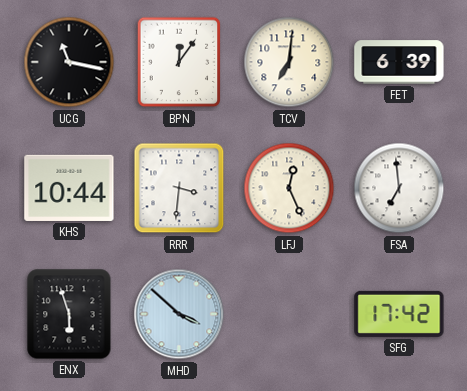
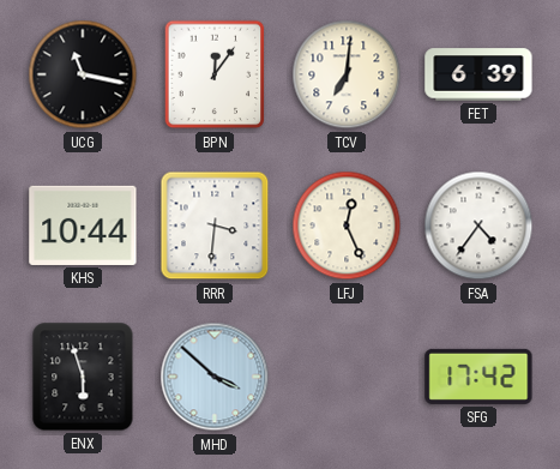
FSA: 6:59 -> 4:36
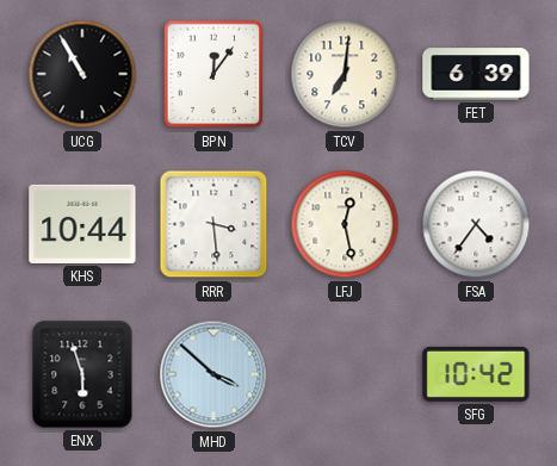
UCG: 11:17 -> 10:55
RRR: 3:31 -> 3:29
LFJ: 12:26 -> 12:28
SFG: 17:42 -> 10:42
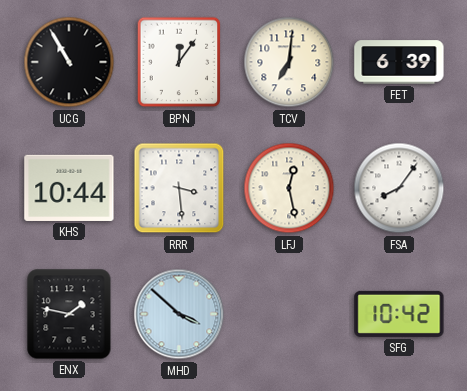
FSA: 4:36 -> 8:06
ENX: 5:57 -> 1:47
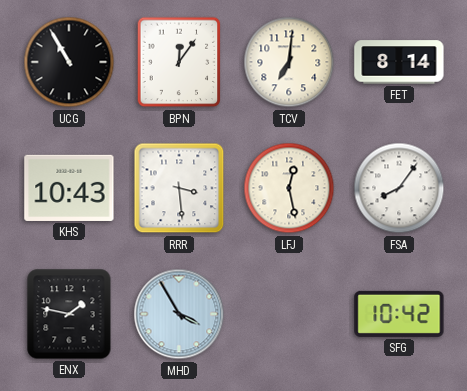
FET: 6:39 -> 8:14
KHS: 10:44 -> 10:43
MHD: 3:52 -> 3:55
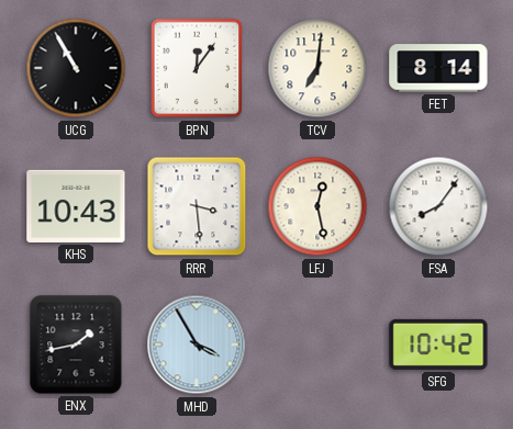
ENX: 1:47 -> 1:43
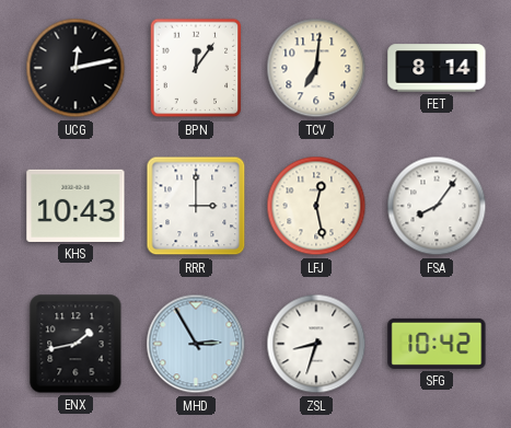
UCG: 10:55 -> 12:13
RRR: 3:29 -> 3:00
MHD: 3:55 -> 2:55
ZSL: none -> 8:33
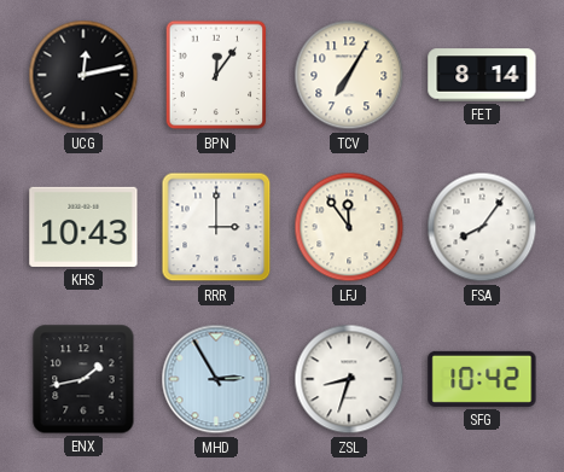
TCV: 7:01 -> 7:05
LFJ: 12:28 -> 11:54
